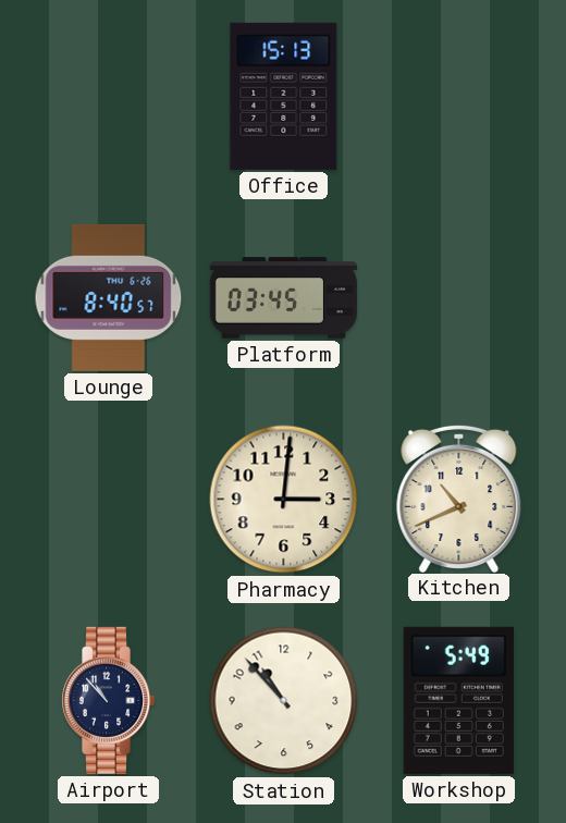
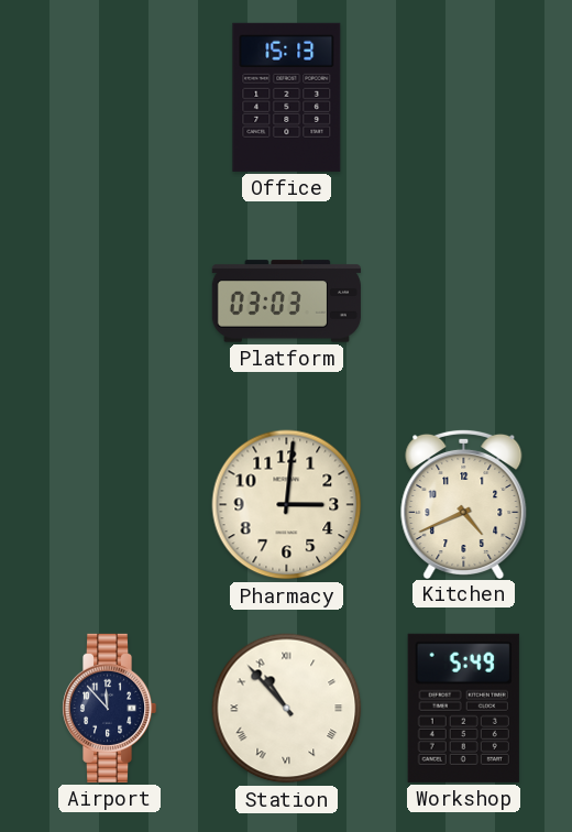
Lounge: 8:40 -> none
Platform: 03:45 -> 03:03
Kitchen: 10:41 -> 4:41
Airport: 10:53 -> 11:53
Station numerals: Arabic -> Roman
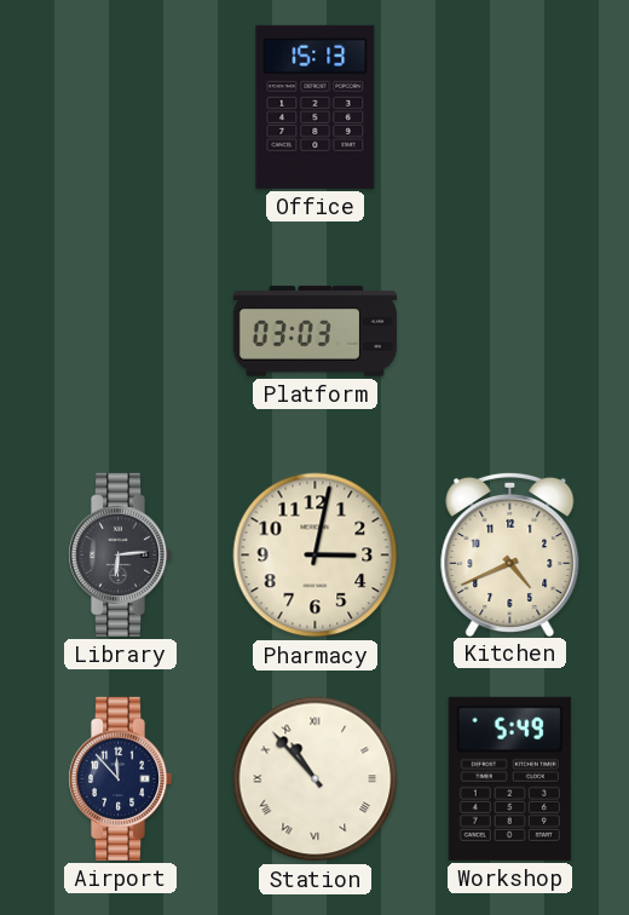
Library: none -> 6:14
Pharmacy: 3:01 -> 3:02
